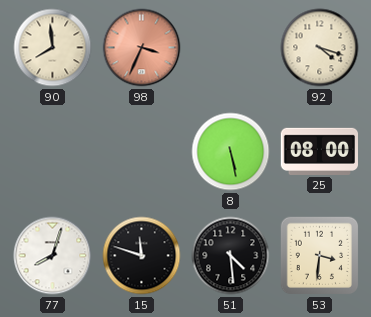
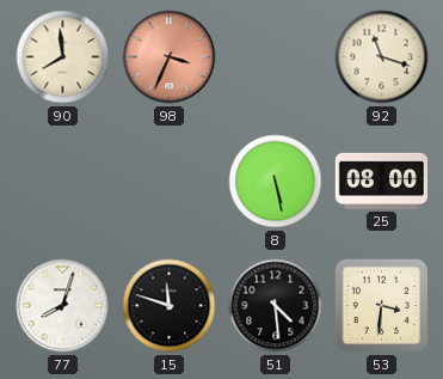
92: 4:18 -> 11:18
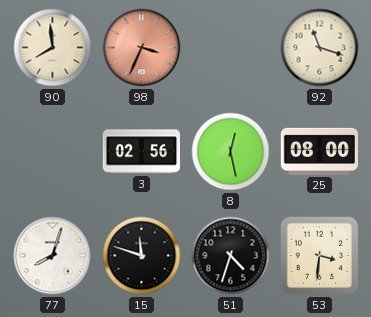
3: none -> 02:56
8: 5:28 -> 12:28
51: 4:29 -> 4:33
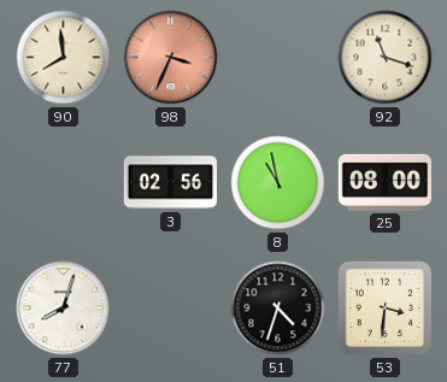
8: 12:28 -> 10:58
15: 11:48 -> none
